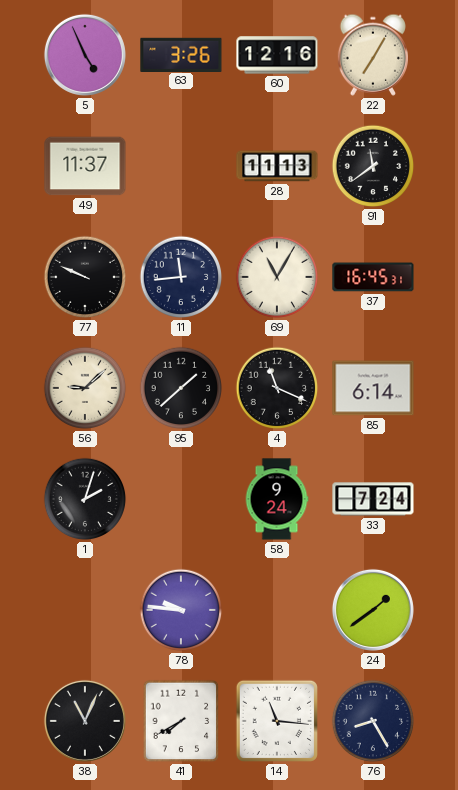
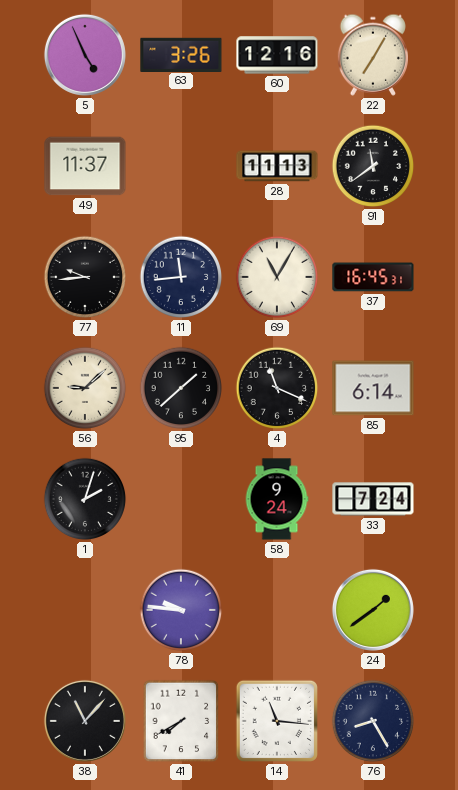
77: 9:49 -> 9:44
38: 11:04 -> 11:07
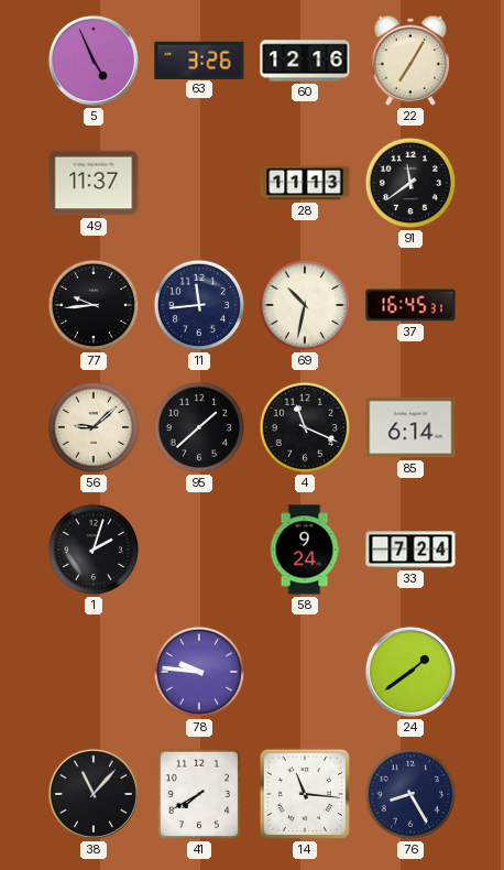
69: 11:05 -> 10:32
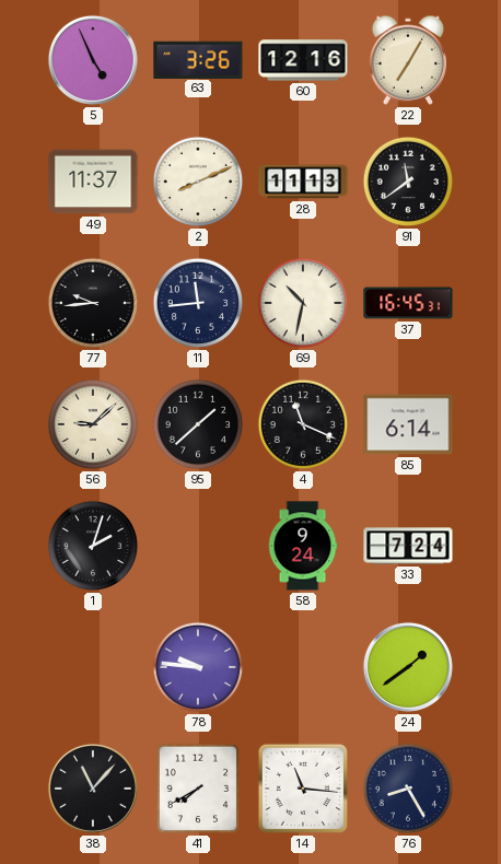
2: none -> 8:11
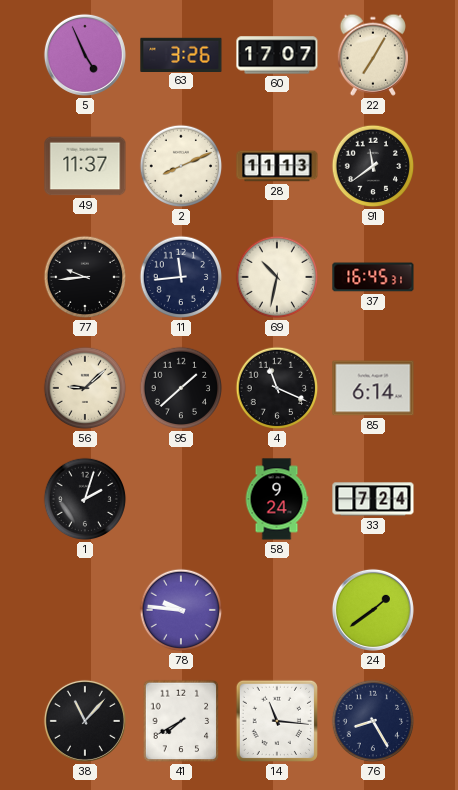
60: 12:16 -> 17:07
